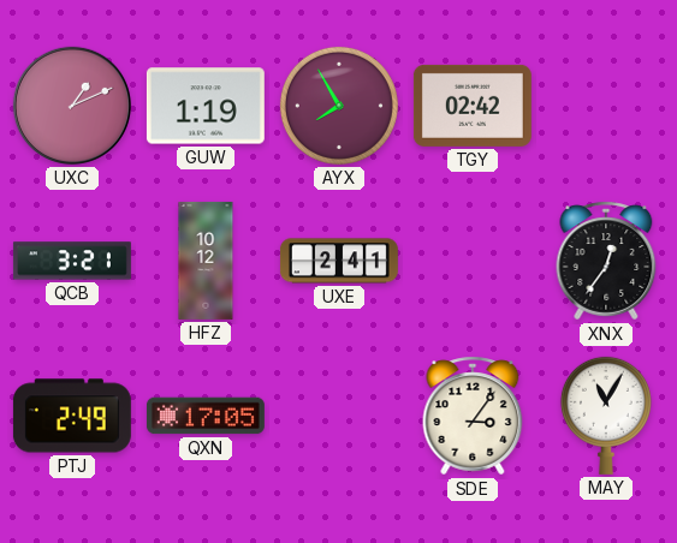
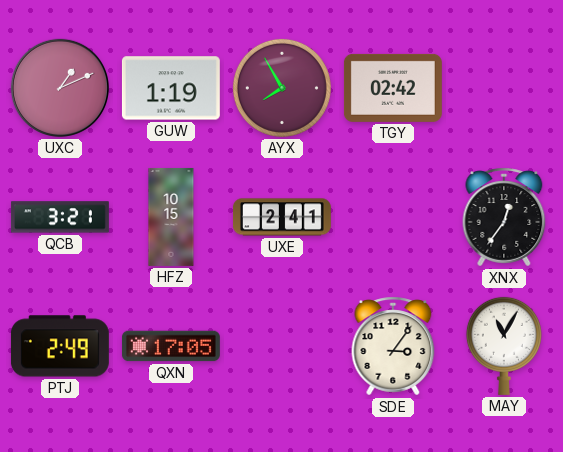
HFZ: 10:12 -> 10:15
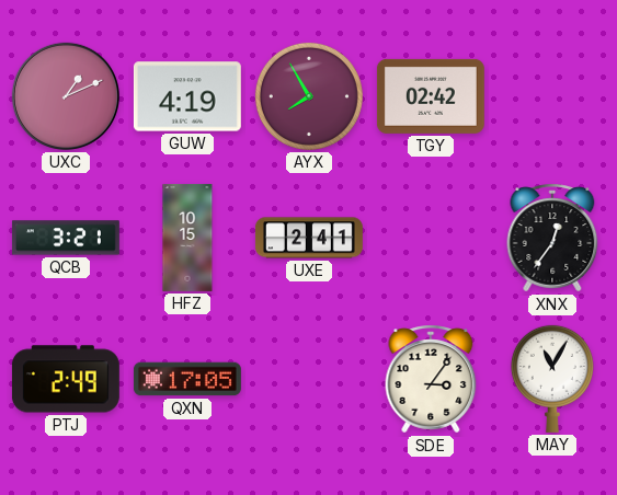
GUW: 1:19 -> 4:19
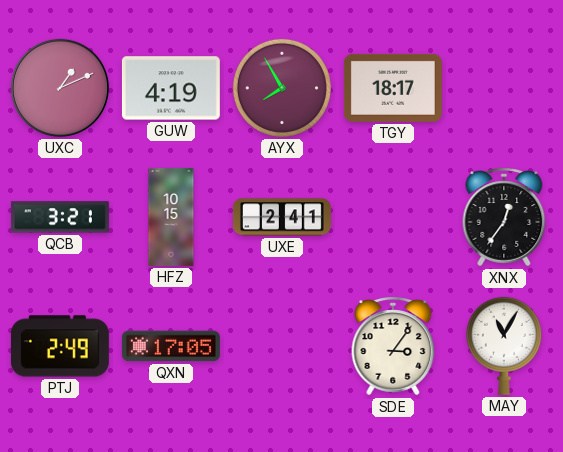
TGY: 02:42 -> 18:17
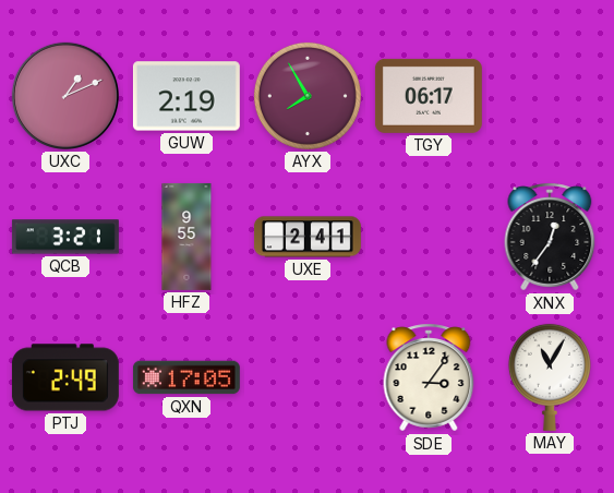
GUW: 4:19 -> 2:19
TGY: 18:17 -> 06:17
HFZ: 10:15 -> 9:55
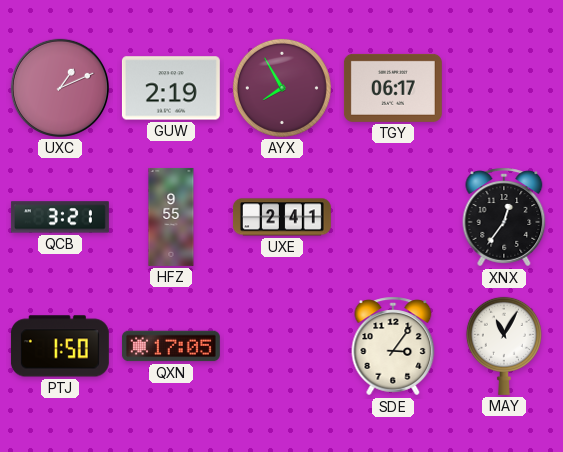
PTJ: 2:49 -> 1:50
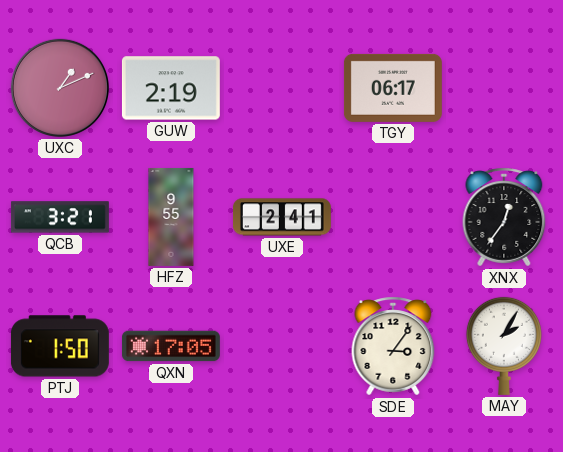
AYX: 7:55 -> none
MAY: 11:05 -> 2:05
